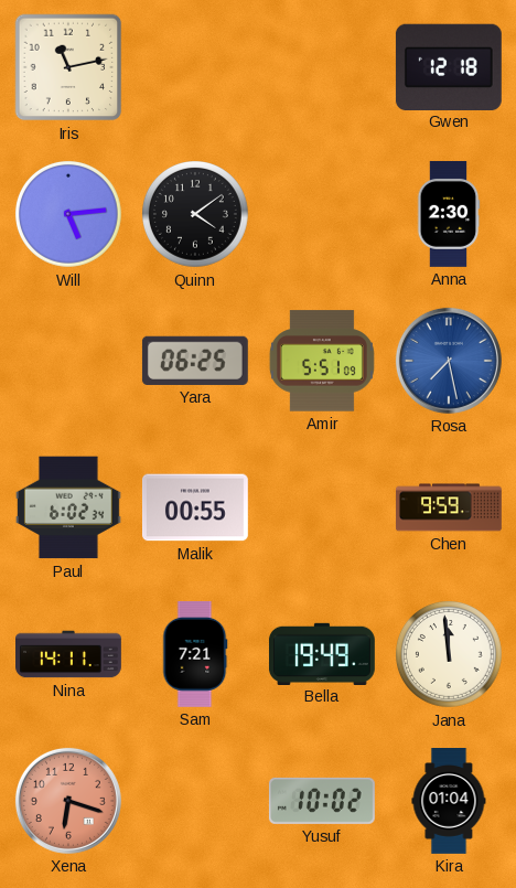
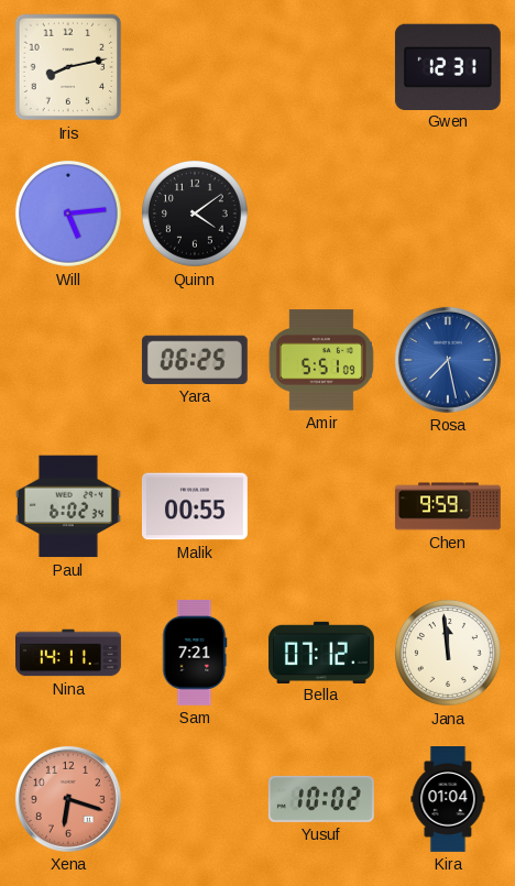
Iris: 11:13 -> 8:13
Gwen: 12:18 -> 12:31
Anna: 2:30 -> none
Bella: 19:49 -> 07:12
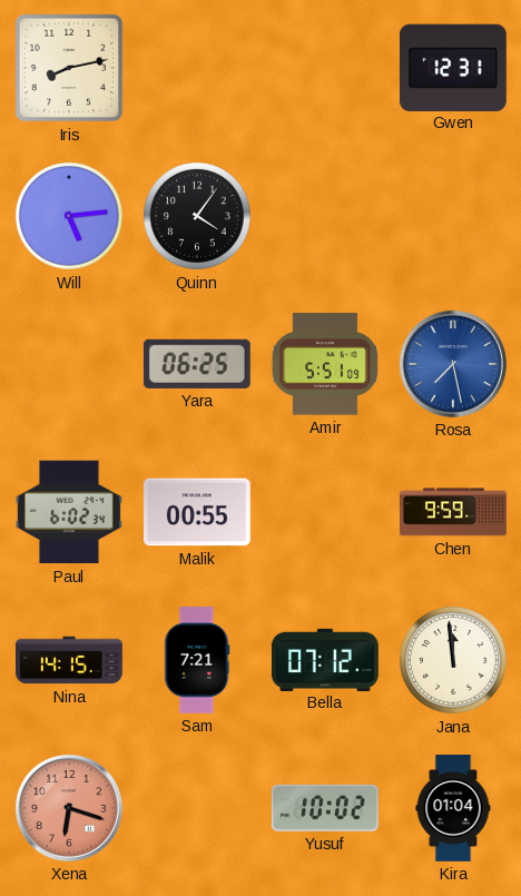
Quinn: 4:09 -> 4:06
Nina: 14:11 -> 14:15
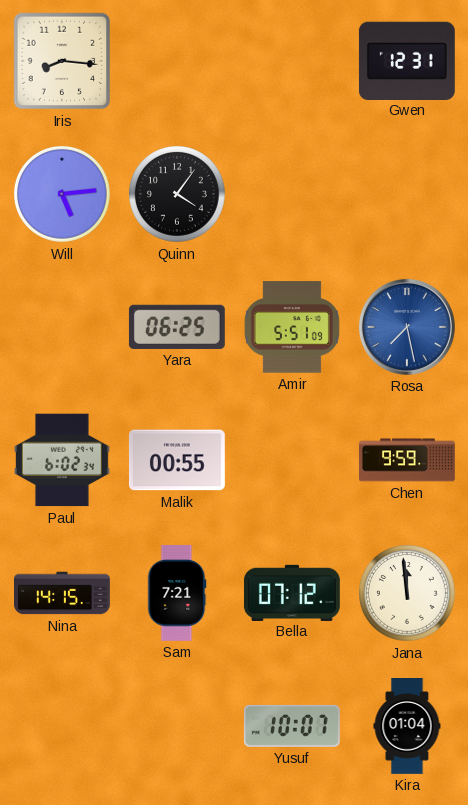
Iris: 8:13 -> 8:16
Xena: 6:18 -> none
Yusuf: 10:02 -> 10:07
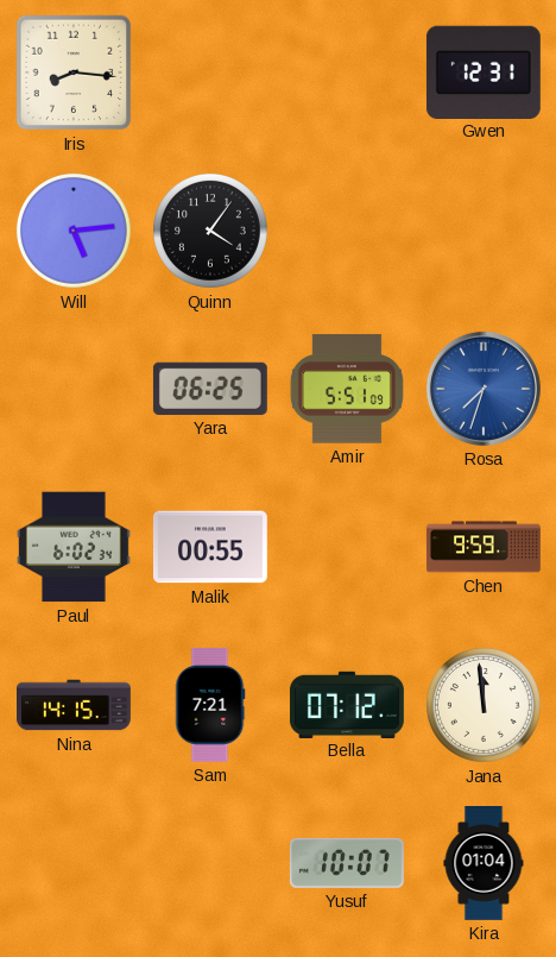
Rosa: 7:28 -> 7:33
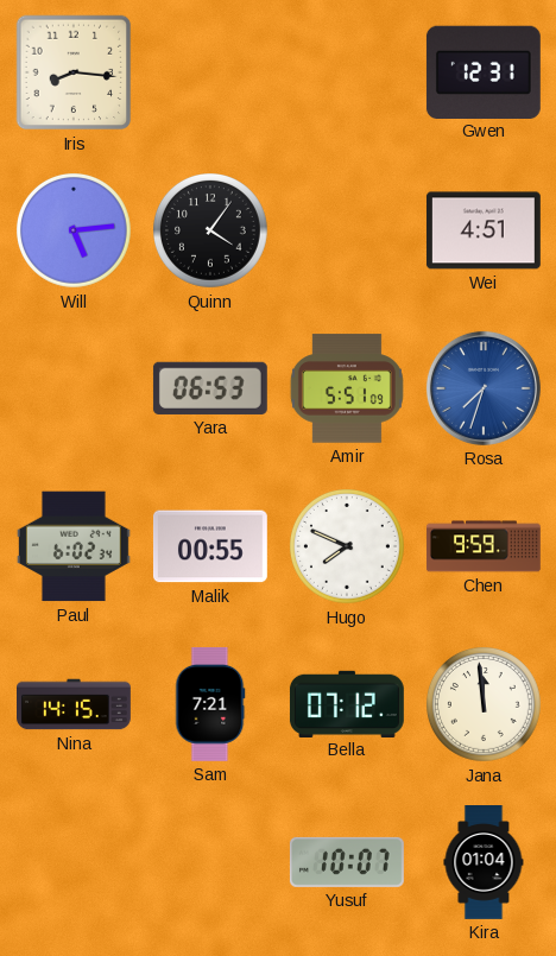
Wei: none -> 4:51
Yara: 06:25 -> 06:53
Hugo: none -> 7:49
